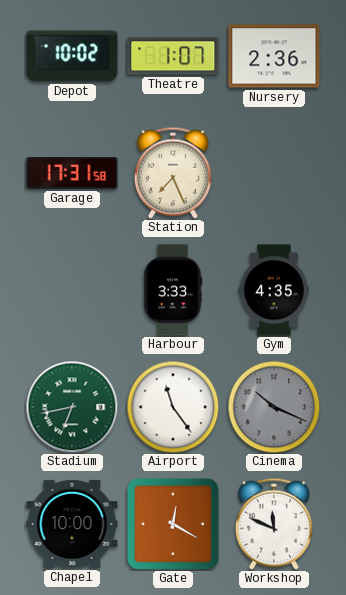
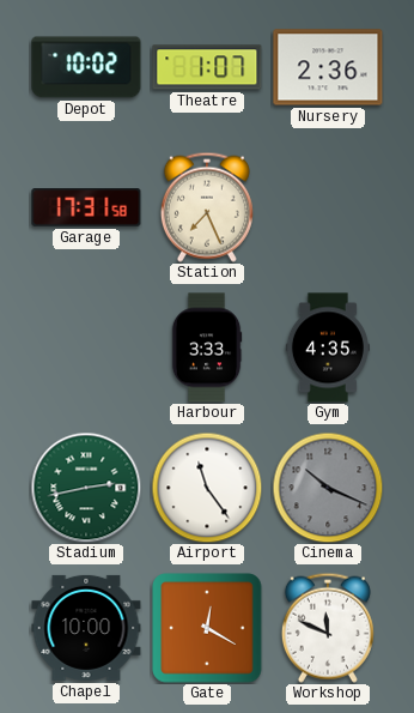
Stadium: 6:43 -> 2:43
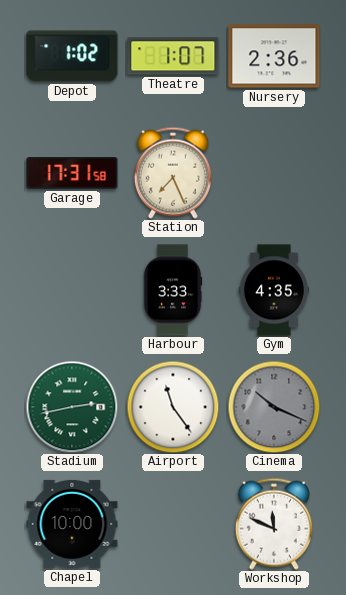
Depot: 10:02 -> 1:02
Gate: 12:20 -> none
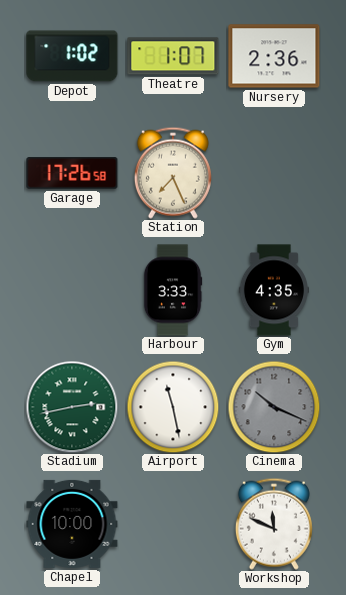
Garage: 17:31 -> 17:26
Airport: 11:24 -> 11:28
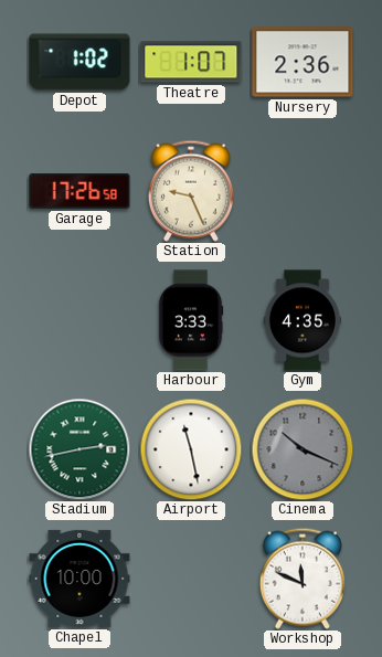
Station: 7:26 -> 9:26
